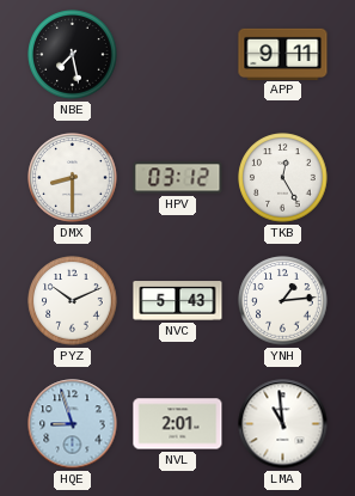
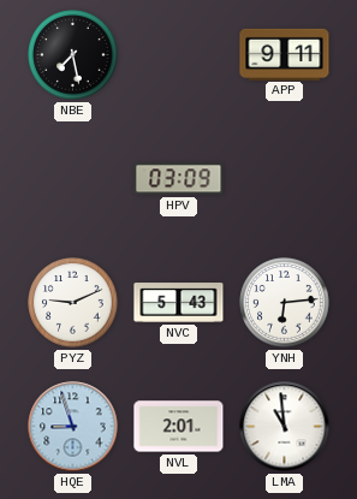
DMX: 8:30 -> none
HPV: 03:12 -> 03:09
TKB: 12:25 -> none
PYZ: 10:11 -> 9:11
YNH: 1:14 -> 6:14
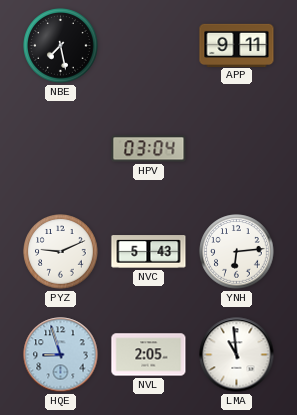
HPV: 03:09 -> 03:04
NVL: 2:01 -> 2:05
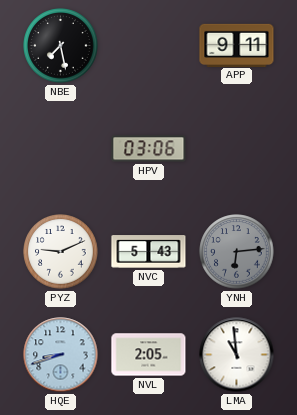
HPV: 03:04 -> 03:06
YNH dial: white -> grey
HQE: 8:57 -> 8:42
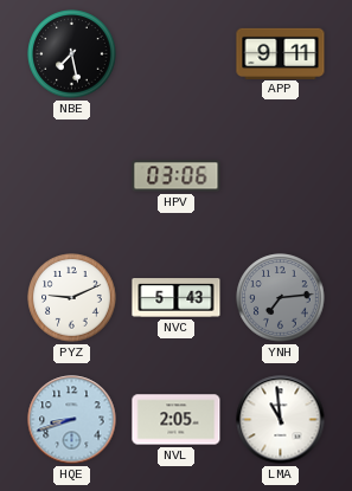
YNH: 6:14 -> 7:14
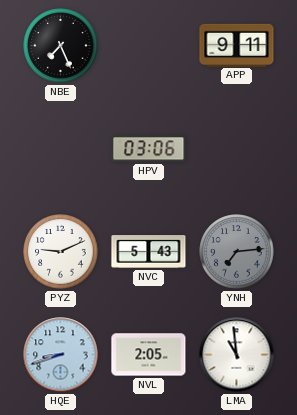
NBE: 7:28 -> 7:26
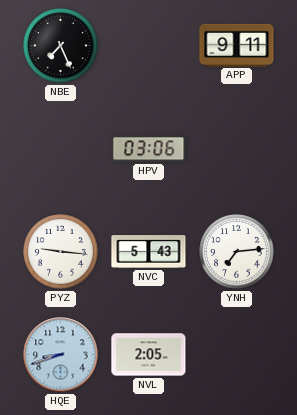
PYZ: 9:11 -> 9:16
YNH dial: grey -> white
LMA: 10:59 -> none
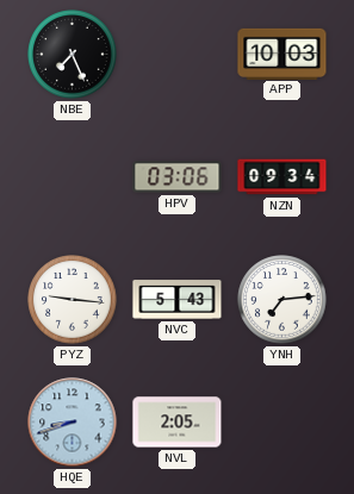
APP: 9:11 -> 10:03
NZN: none -> 09:34
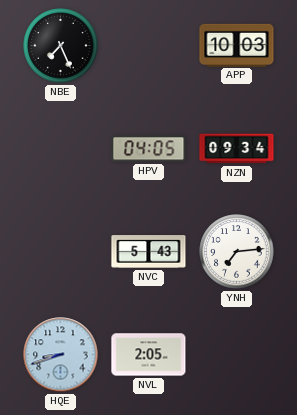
HPV: 03:06 -> 04:05
PYZ: 9:16 -> none
